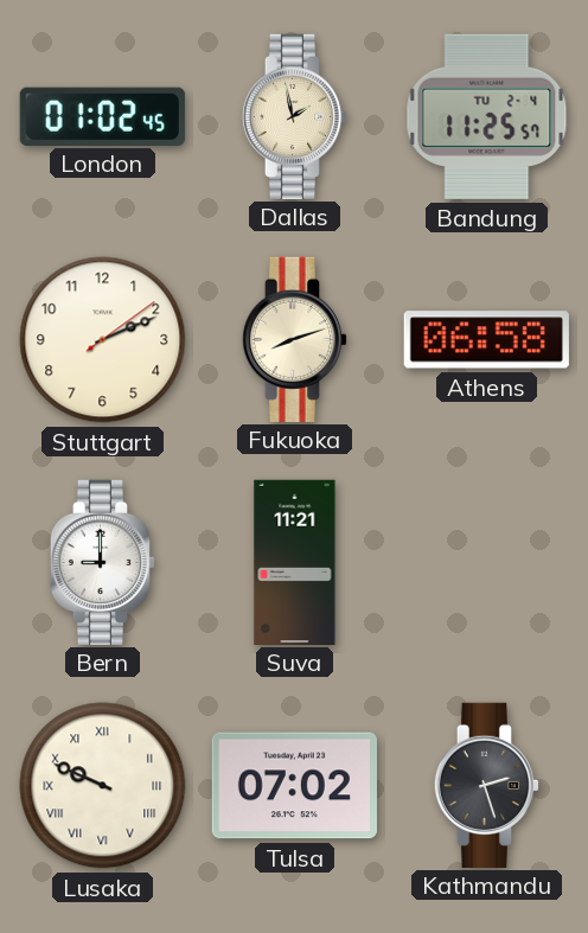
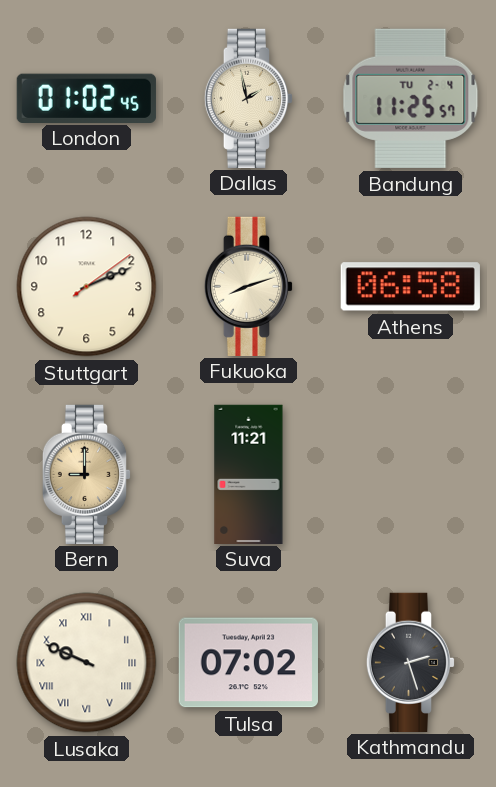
Bern dial: white -> champagne
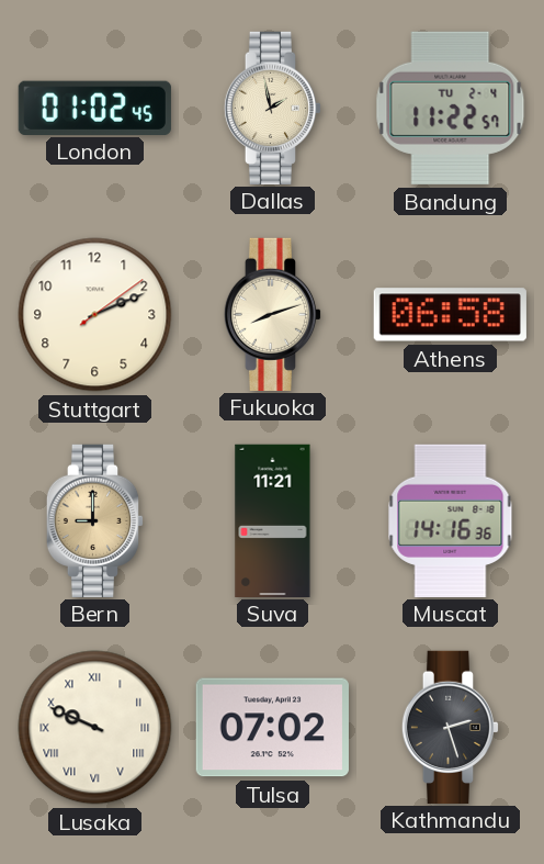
Bandung: 11:25 -> 11:22
Muscat: none -> 14:16
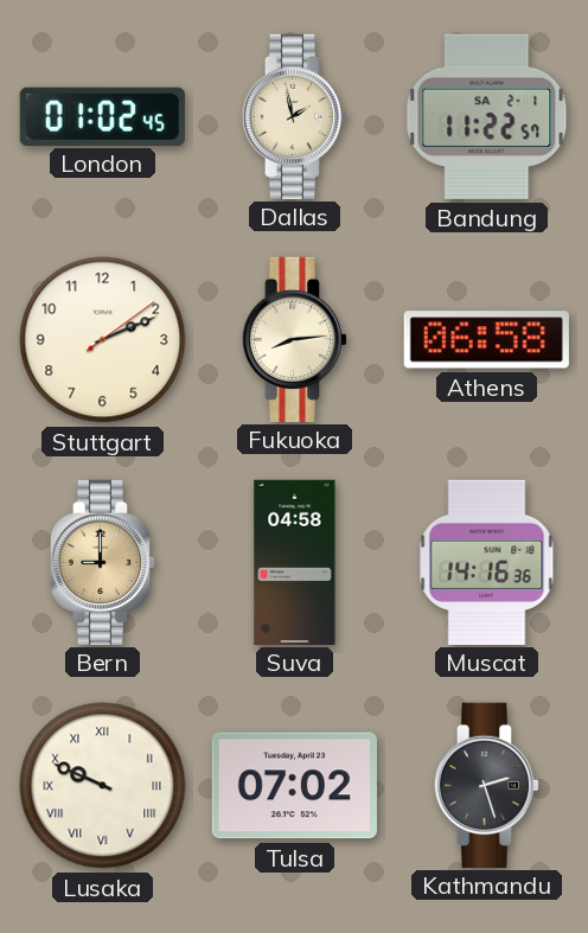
Bandung date: TU 2-4 -> SA 2-1
Fukuoka: 8:12 -> 8:14
Suva: 11:21 -> 04:58
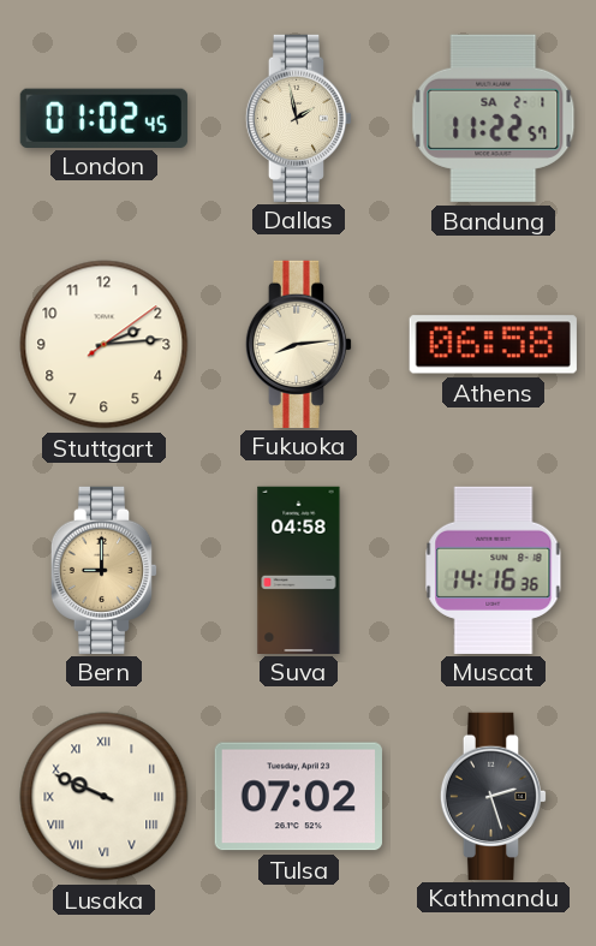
Stuttgart: 2:11 -> 2:14
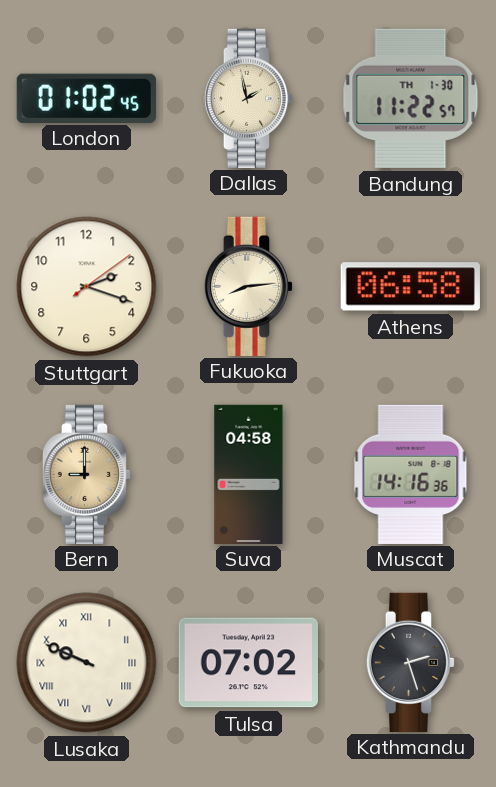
Bandung date: SA 2-1 -> TH 1-30
Stuttgart: 2:14 -> 2:18
